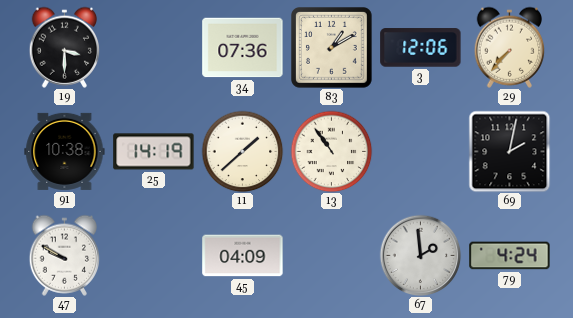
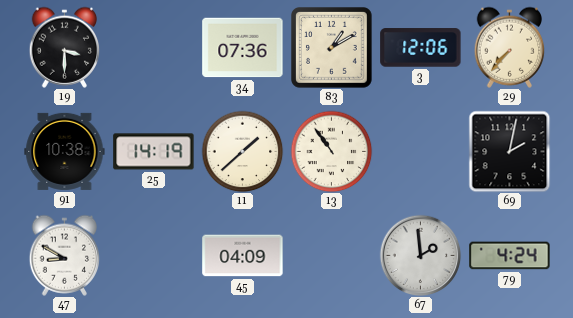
47: 9:50 -> 8:50
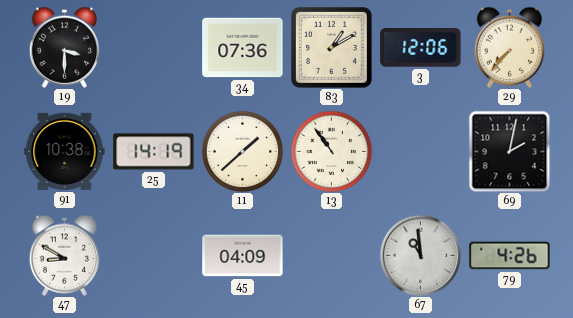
67: 1:59 -> 10:59
79: 4:24 -> 4:26
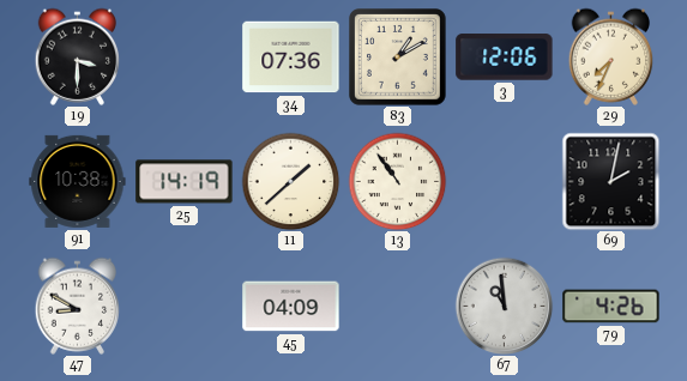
29: 7:37 -> 7:34
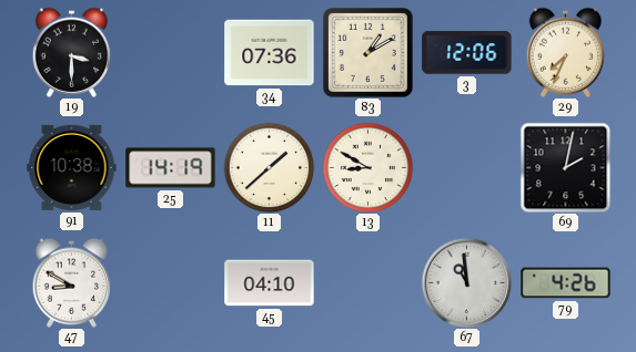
13: 10:54 -> 8:50
45: 04:09 -> 04:10
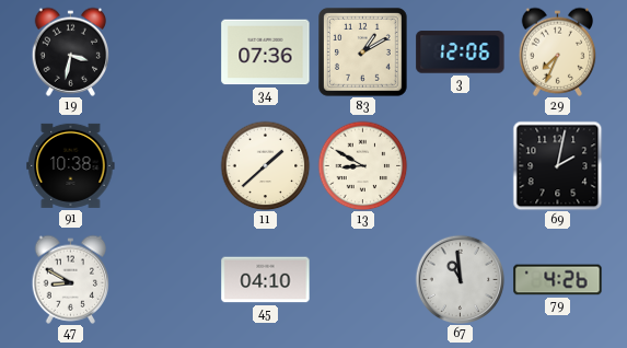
19: 3:30 -> 3:32
25: 14:19 -> none
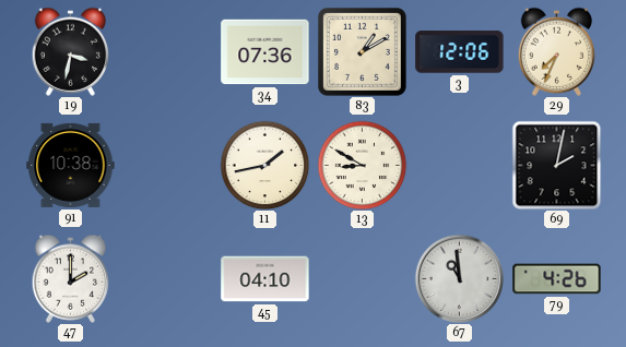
11: 1:38 -> 1:43
47: 8:50 -> 2:00
